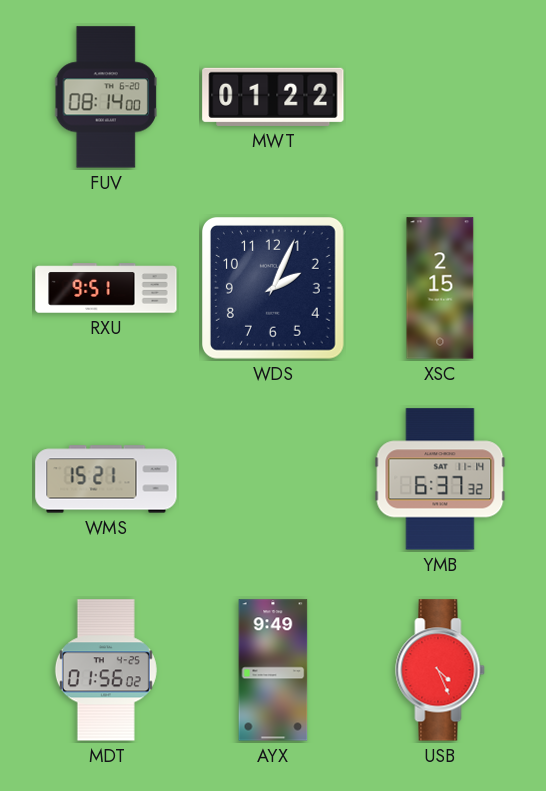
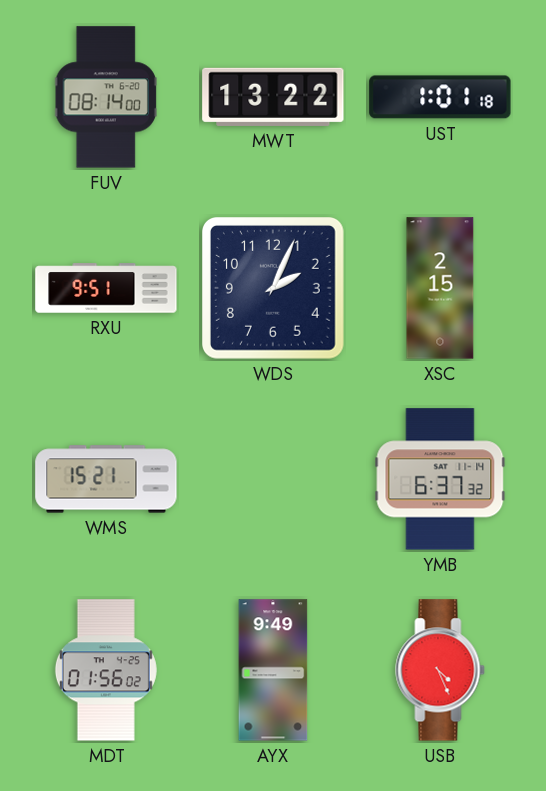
MWT: 01:22 -> 13:22
UST: none -> 1:01
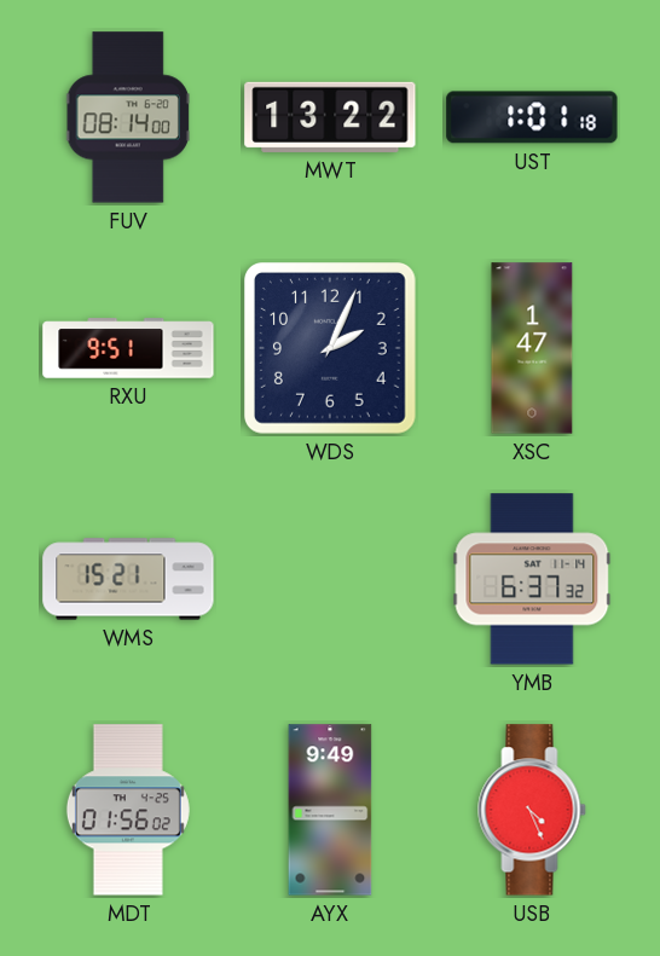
XSC: 2:15 -> 1:47
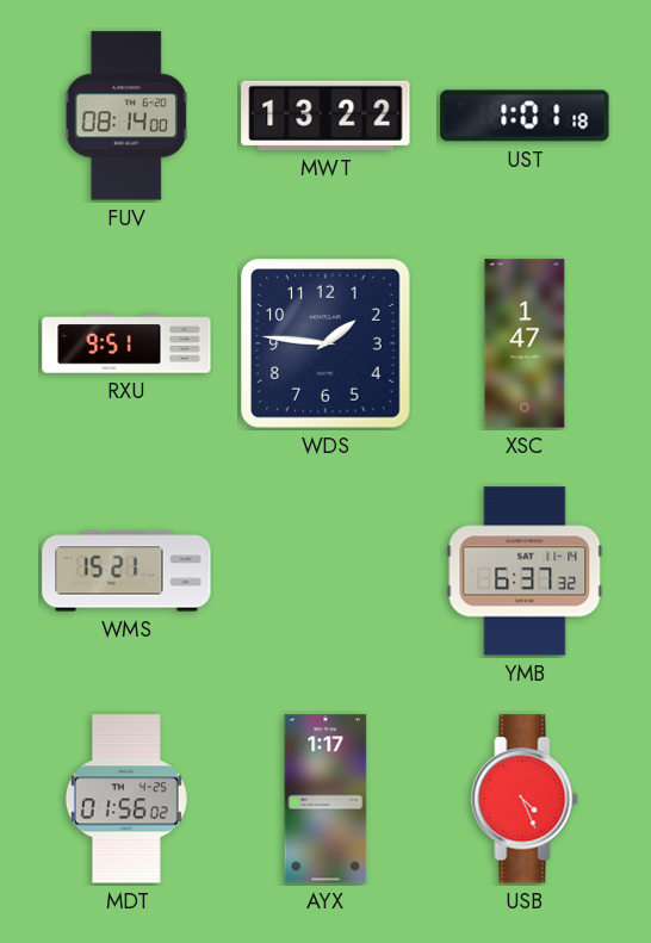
WDS: 2:04 -> 1:46
AYX: 9:49 -> 1:17
